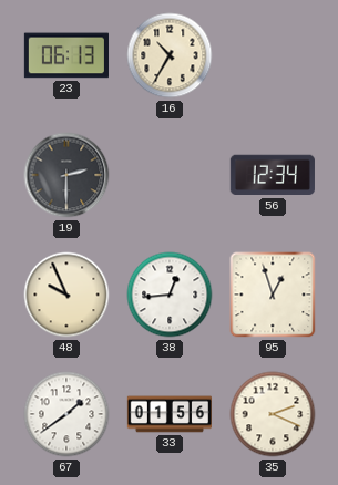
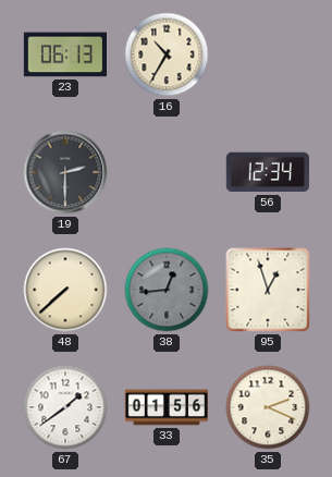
48: 9:56 -> 7:38
38 dial: white -> grey
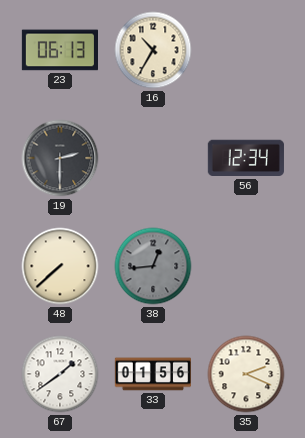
95: 12:57 -> none
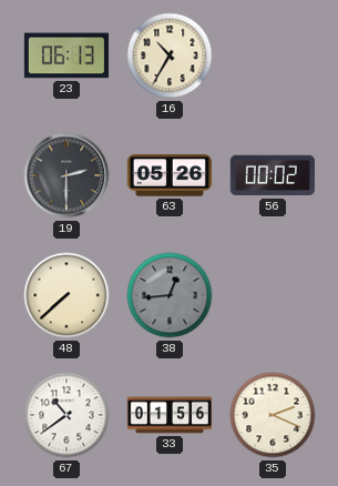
63: none -> 05:26
56: 12:34 -> 00:02
67: 1:39 -> 10:39
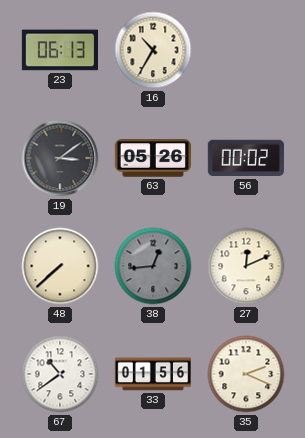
19: 2:30 -> 3:09
27: none -> 12:11
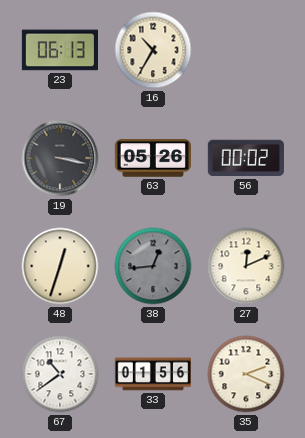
19: 3:09 -> 3:17
48: 7:38 -> 12:33
